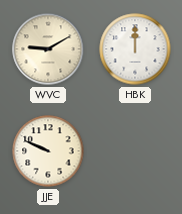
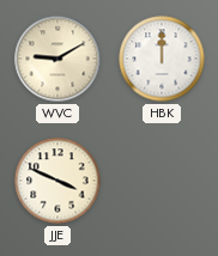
JJE: 9:49 -> 3:49
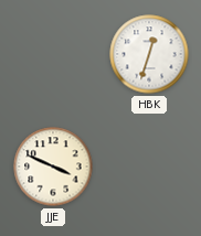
WVC: 9:10 -> none
HBK: 12:00 -> 12:33
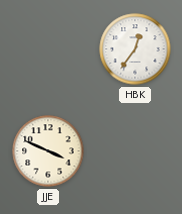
HBK: 12:33 -> 12:36
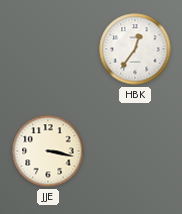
JJE: 3:49 -> 3:17
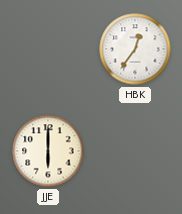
JJE: 3:17 -> 6:00
